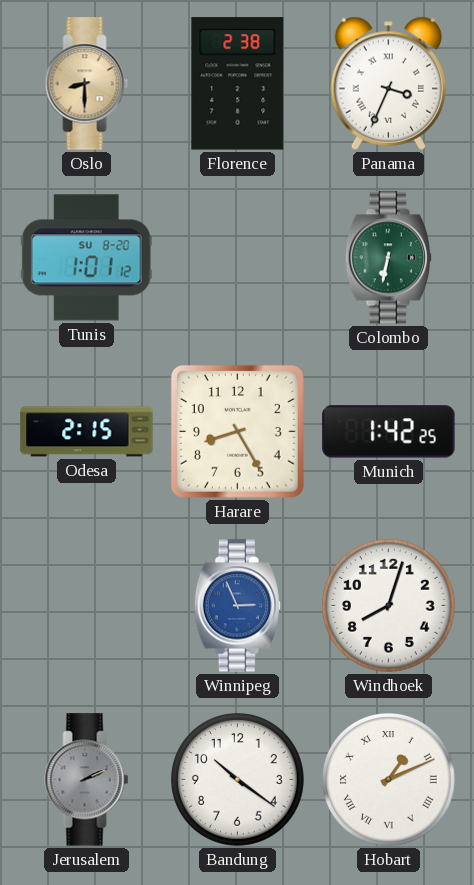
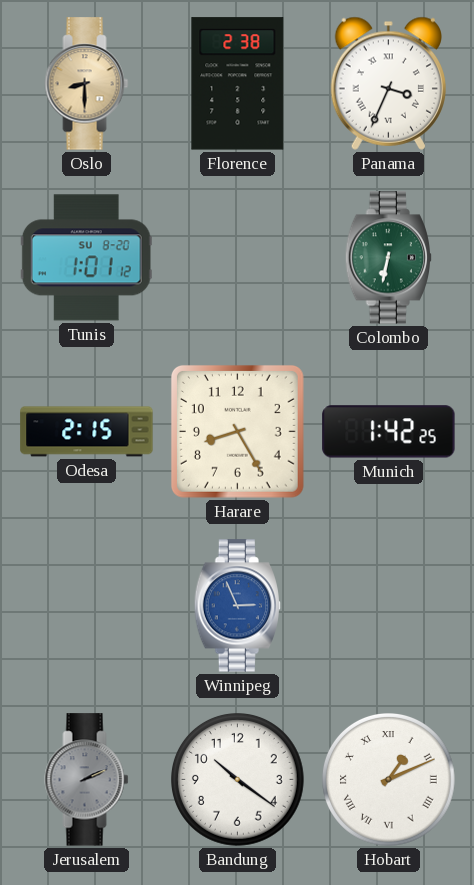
Windhoek: 8:03 -> none
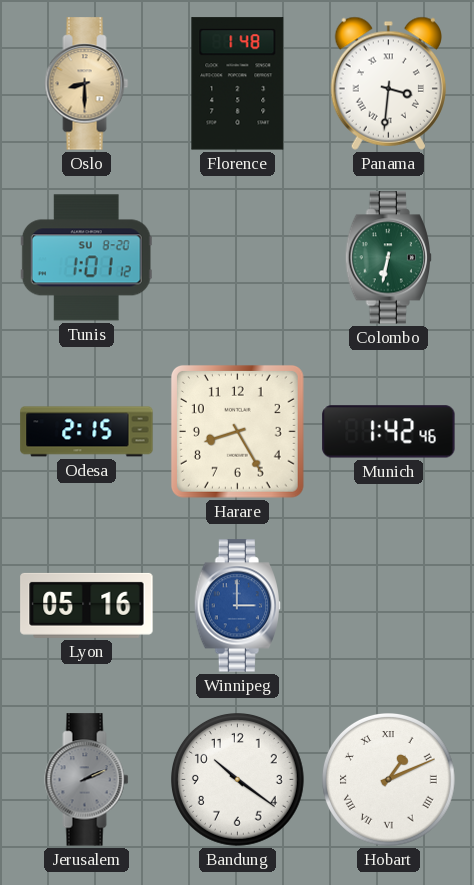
Florence: 2:38 -> 1:48
Panama: 3:34 -> 3:31
Munich: 1:42:25 -> 1:42:46
Lyon: none -> 05:16
Winnipeg: 2:56 -> 3:00
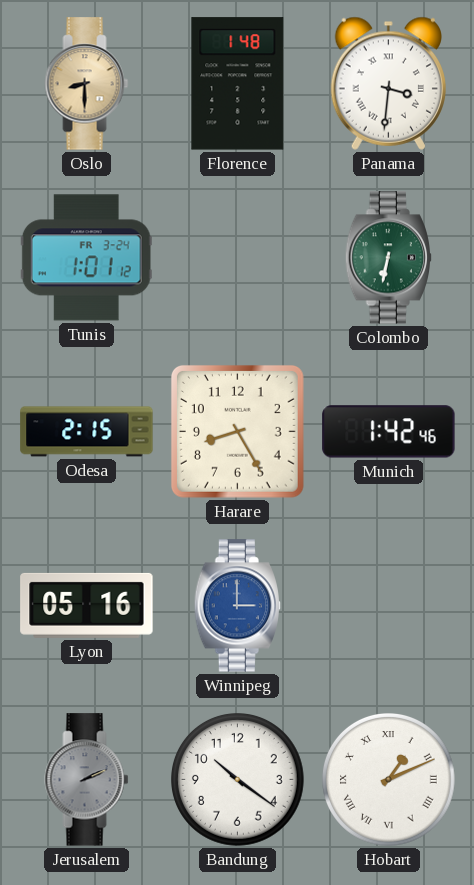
Tunis date: SU 8-20 -> FR 3-24
